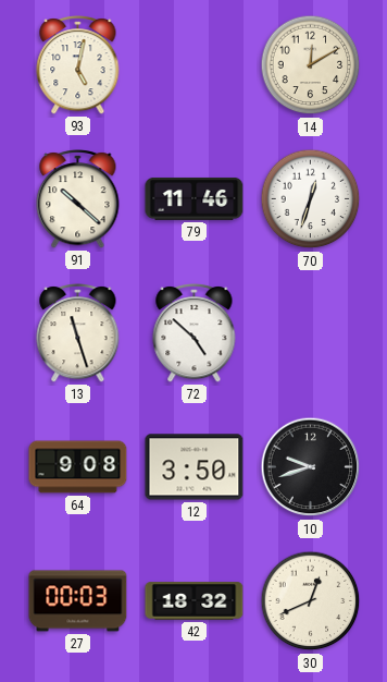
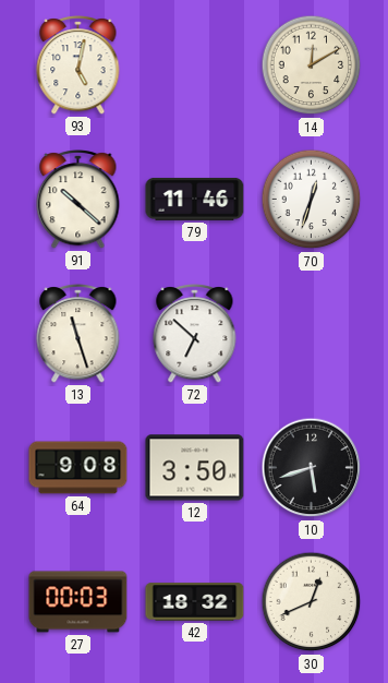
72: 4:52 -> 6:52
10: 9:42 -> 5:42
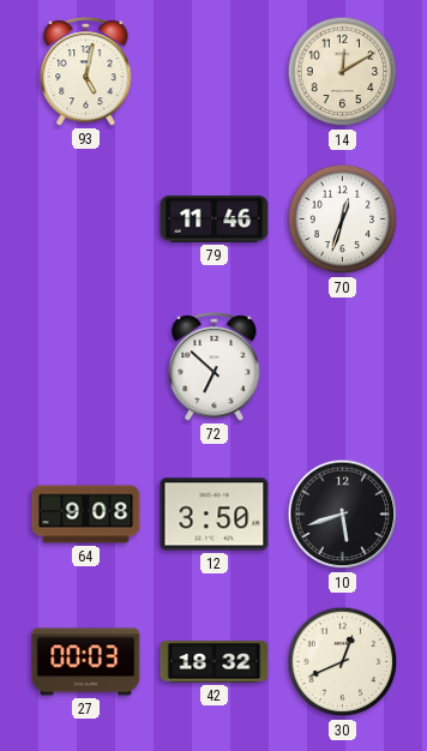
91: 10:22 -> none
13: 11:27 -> none
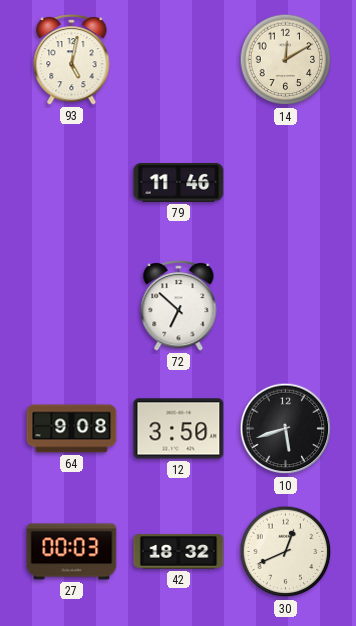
70: 12:33 -> none
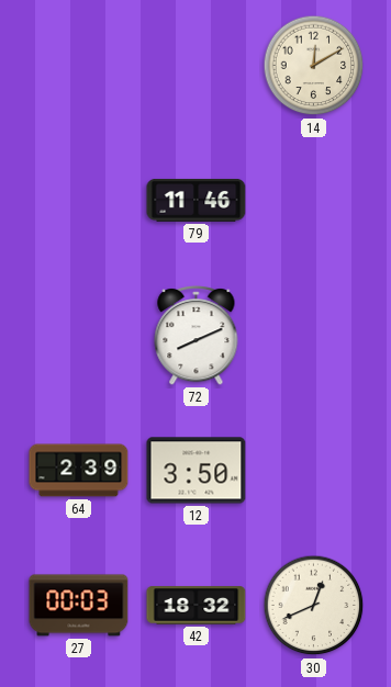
93: 5:02 -> none
72: 6:52 -> 8:11
64: 9:08 -> 2:39
10: 5:42 -> none
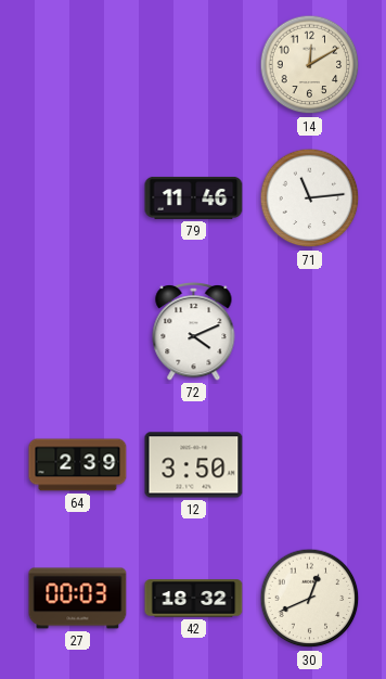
71: none -> 11:14
72: 8:11 -> 4:11
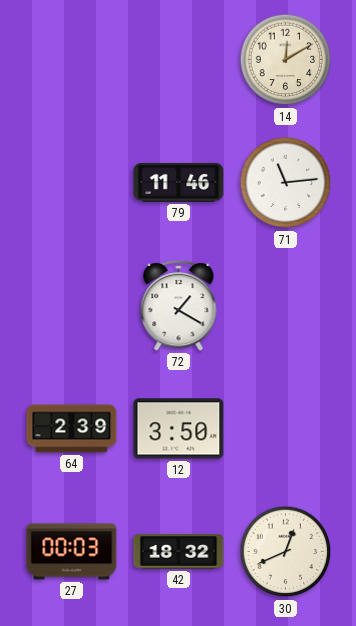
72: 4:11 -> 1:20
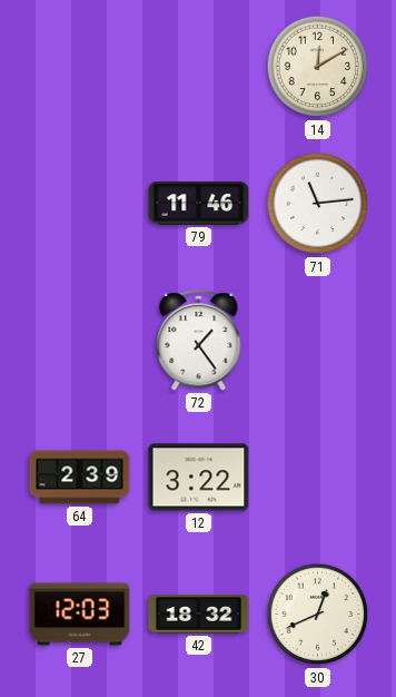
72: 1:20 -> 1:24
12: 3:50 -> 3:22
27: 00:03 -> 12:03
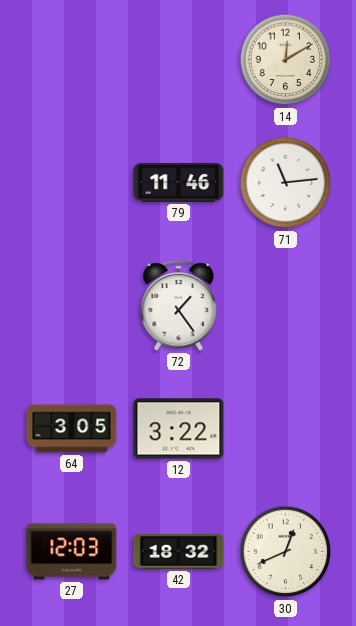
64: 2:39 -> 3:05
